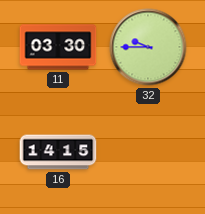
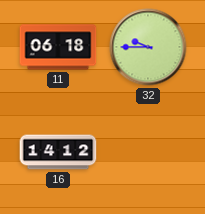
11: 03:30 -> 06:18
16: 14:15 -> 14:12
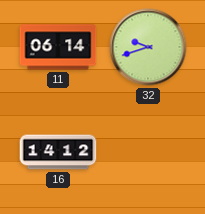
11: 06:18 -> 06:14
32: 9:45 -> 9:42
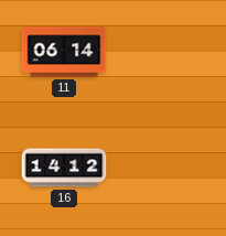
32: 9:42 -> none
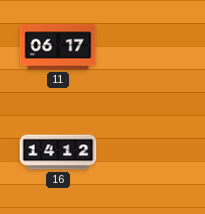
11: 06:14 -> 06:17
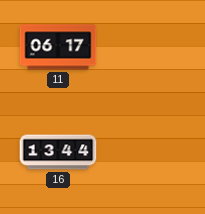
16: 14:12 -> 13:44
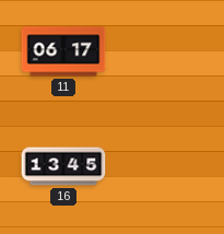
16: 13:44 -> 13:45
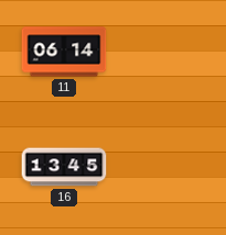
11: 06:17 -> 06:14
